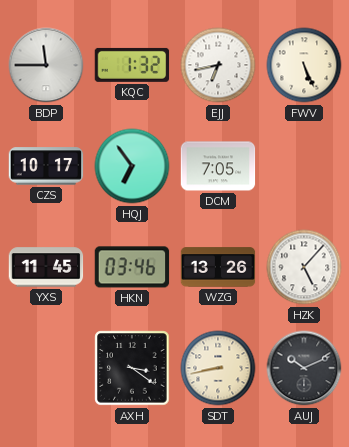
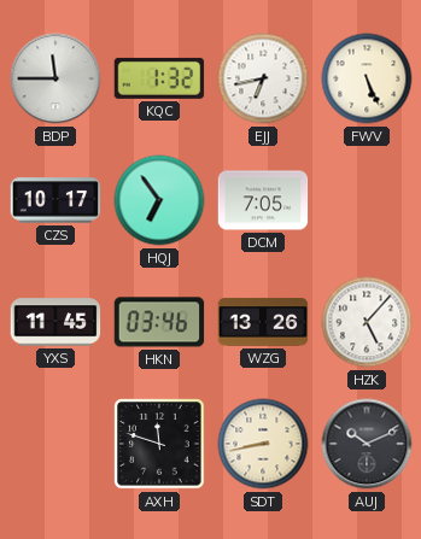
AXH: 3:21 -> 11:48
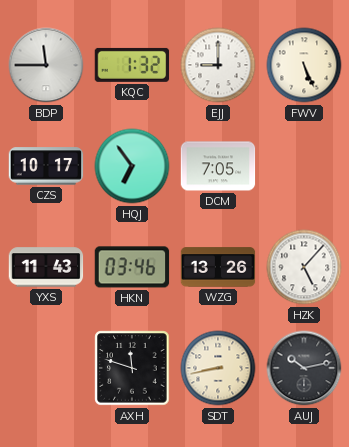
EJJ: 6:43 -> 9:00
YXS: 11:45 -> 11:43
AUJ: 10:11 -> 10:13
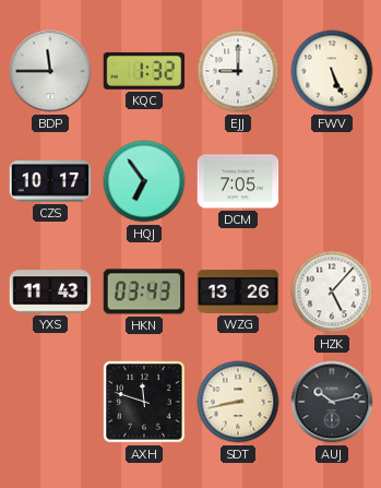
HKN: 03:46 -> 03:43
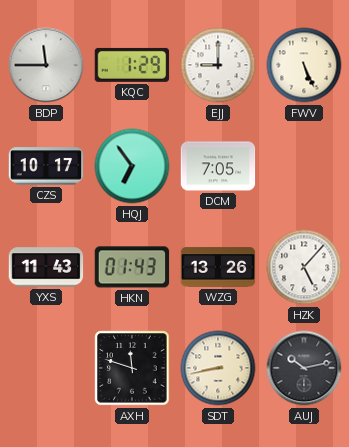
KQC: 1:32 -> 1:29
HKN: 03:43 -> 01:43
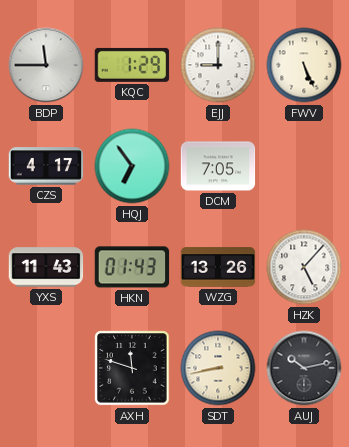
CZS: 10:17 -> 4:17
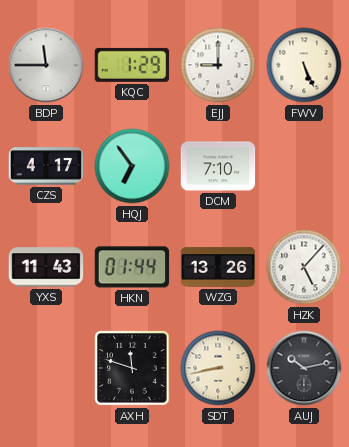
DCM: 7:05 -> 7:10
HKN: 01:43 -> 01:44
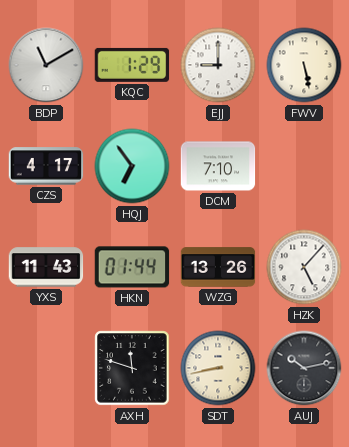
BDP: 11:45 -> 11:10
FWV: 5:26 -> 5:28
